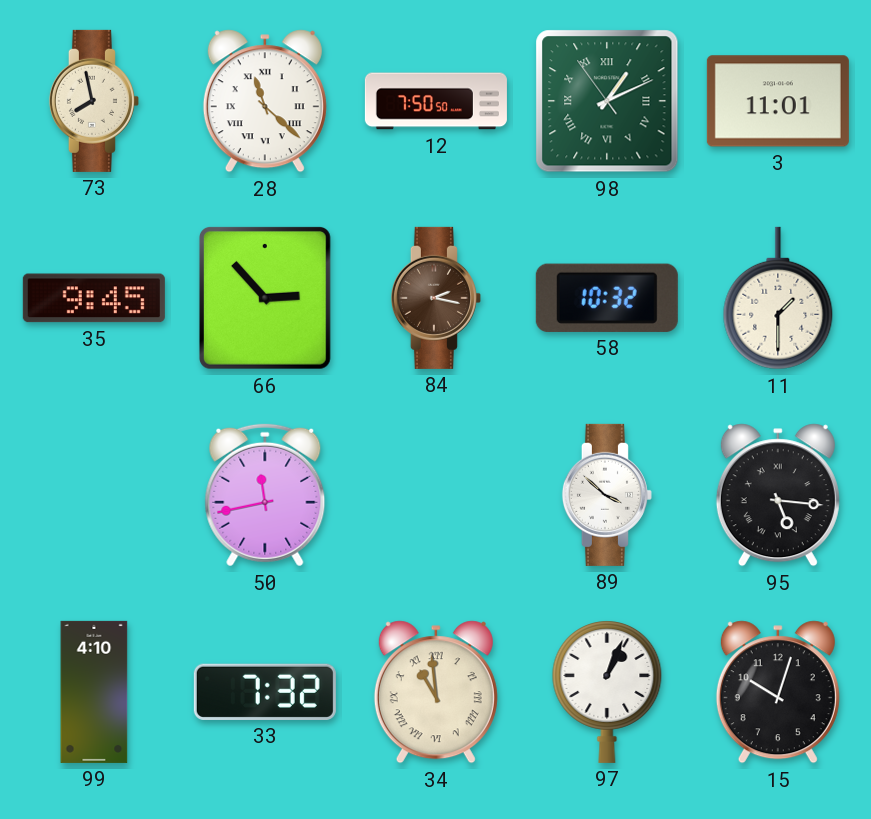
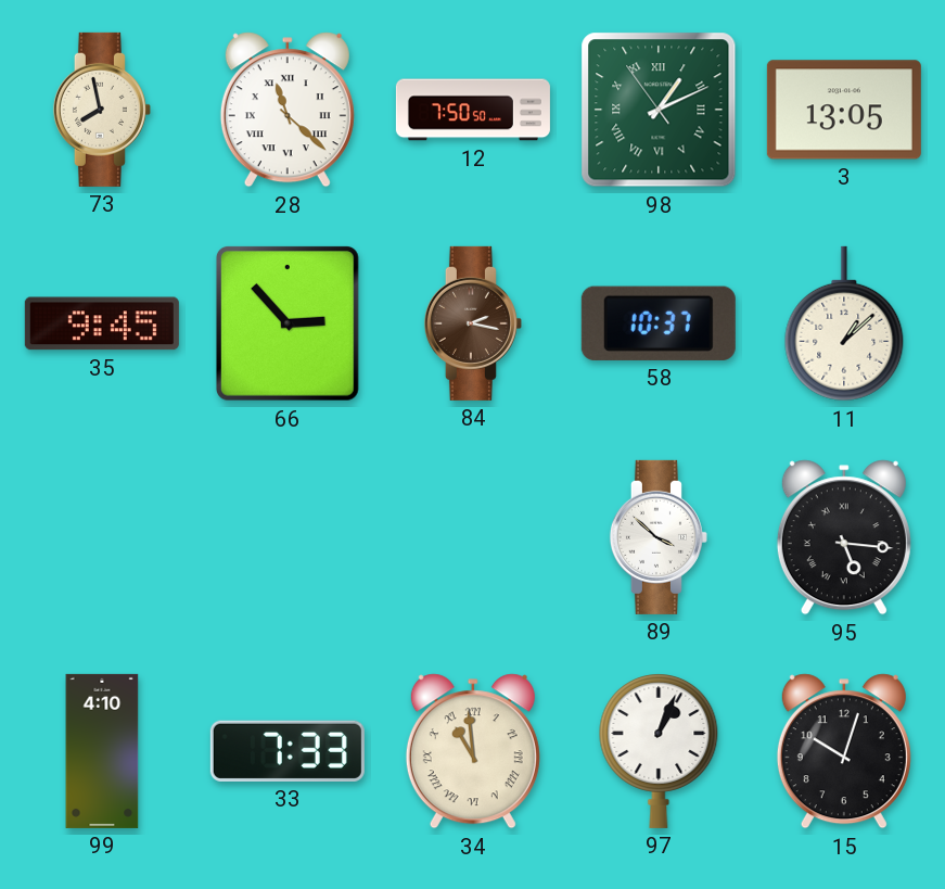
3: 11:01 -> 13:05
58: 10:32 -> 10:37
11: 1:30 -> 1:08
50: 11:43 -> none
33: 7:32 -> 7:33
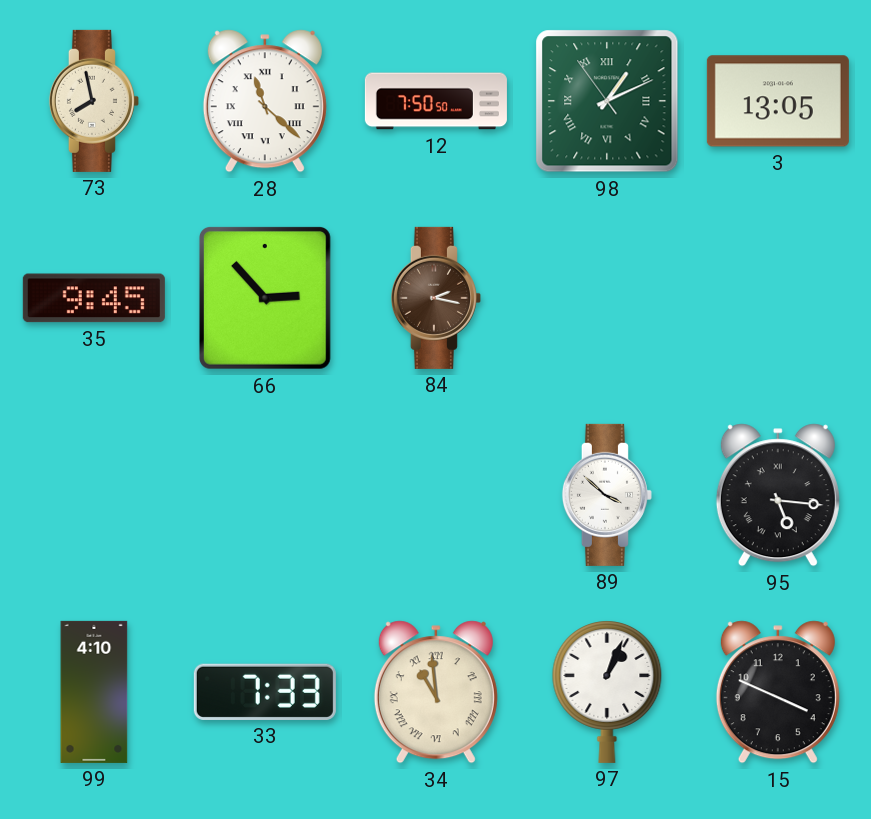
58: 10:37 -> none
11: 1:08 -> none
15: 10:03 -> 3:49
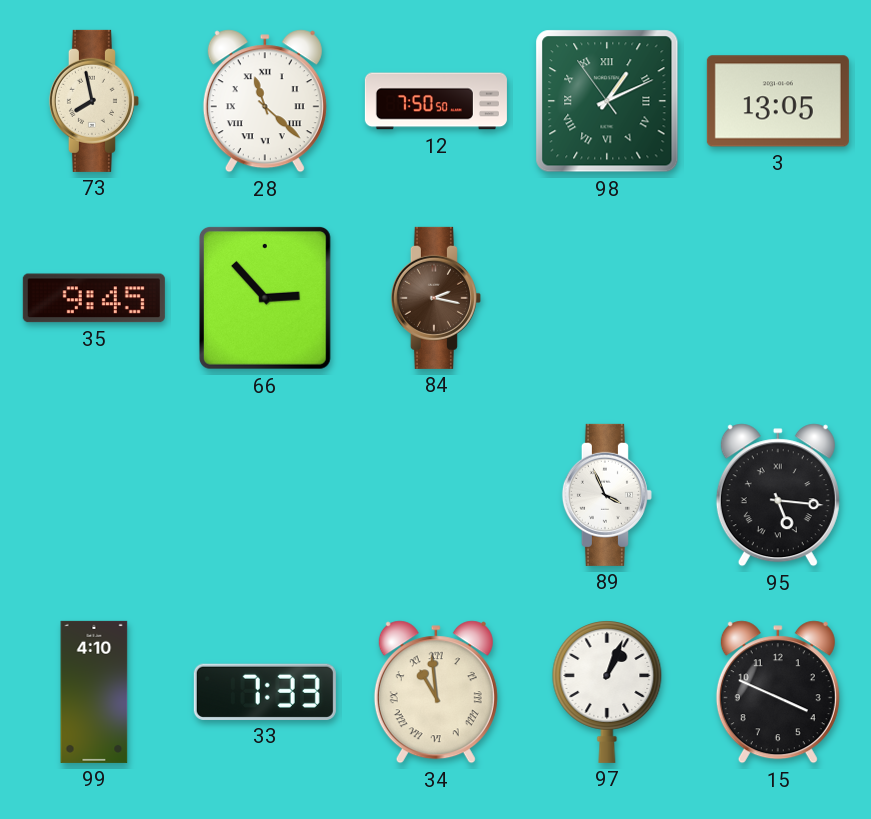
89: 3:52 -> 3:56
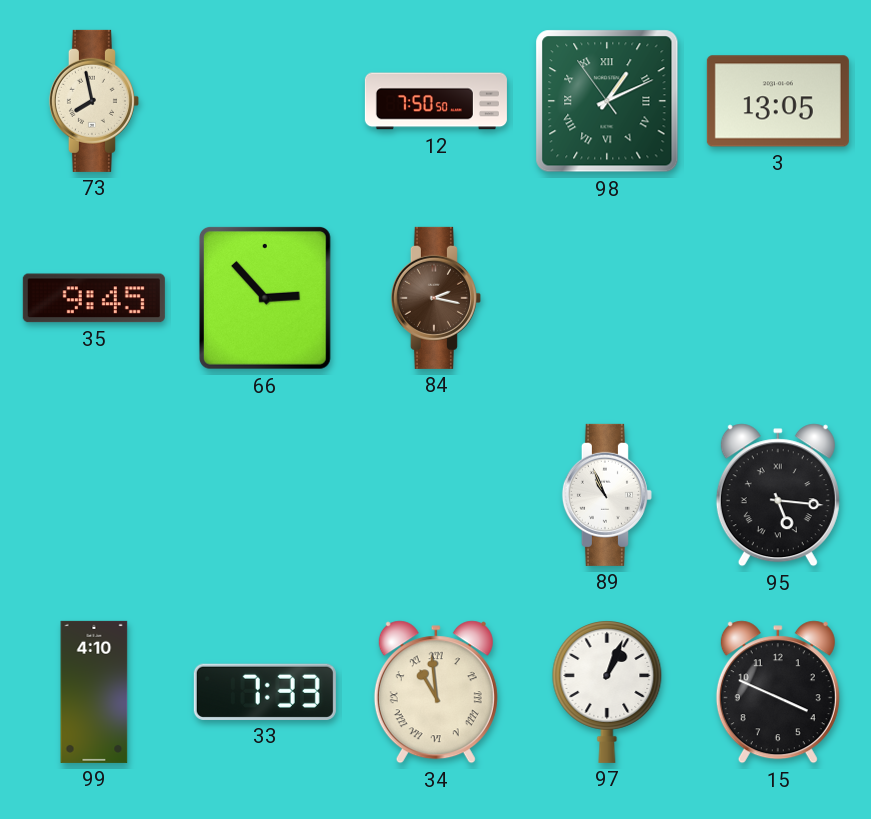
28: 11:22 -> none
89: 3:56 -> 10:56
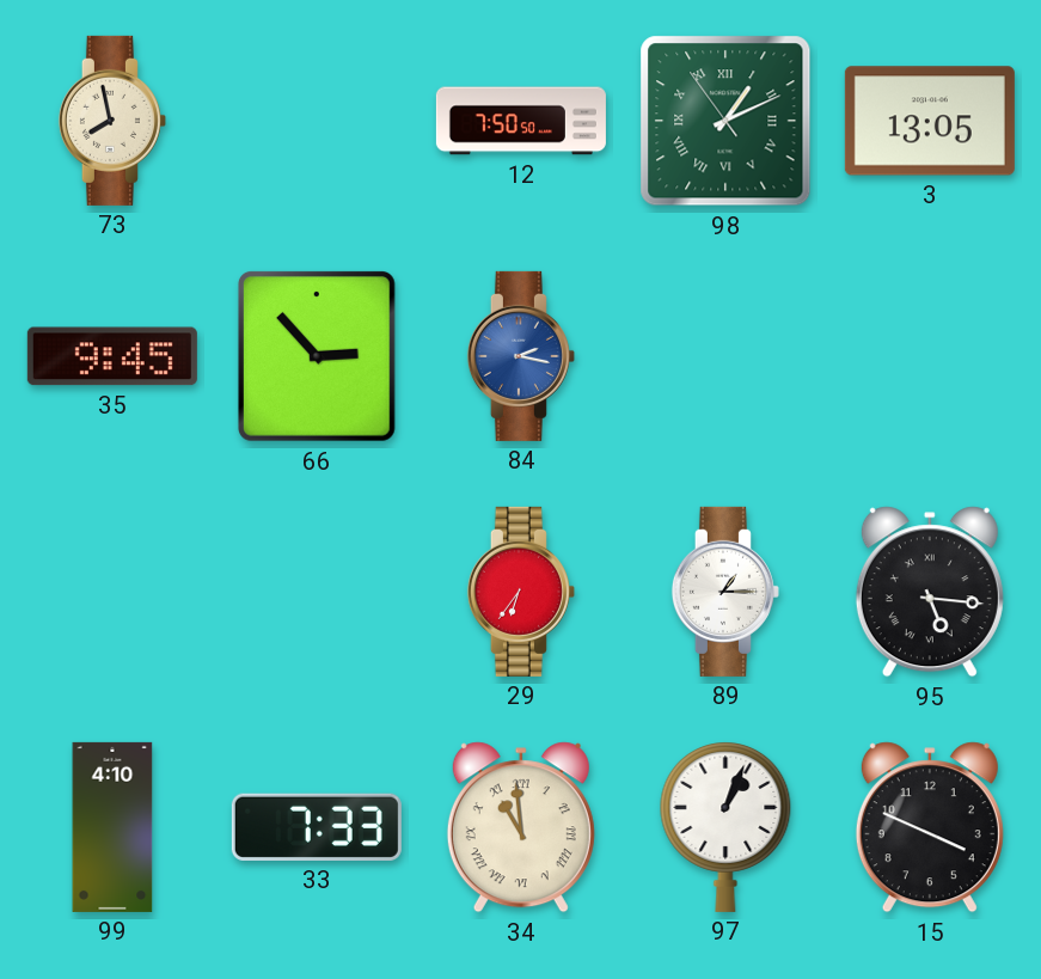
84 dial: brown -> blue
29: none -> 6:36
89: 10:56 -> 1:15
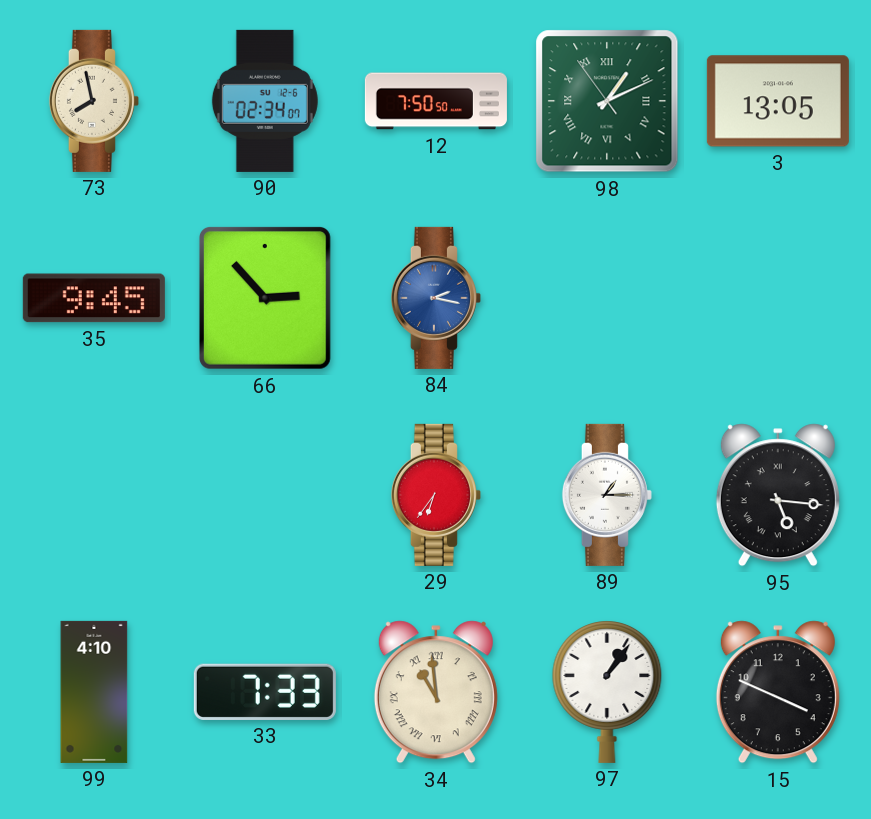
90: none -> 02:34
97: 1:04 -> 1:06
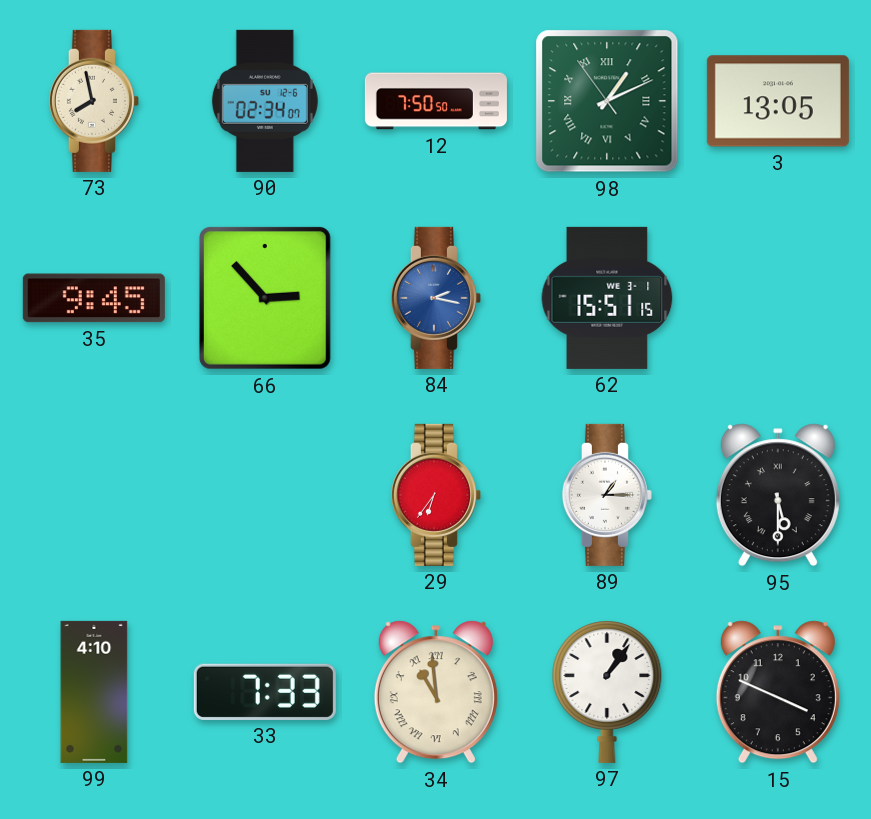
62: none -> 15:51
95: 5:16 -> 5:30
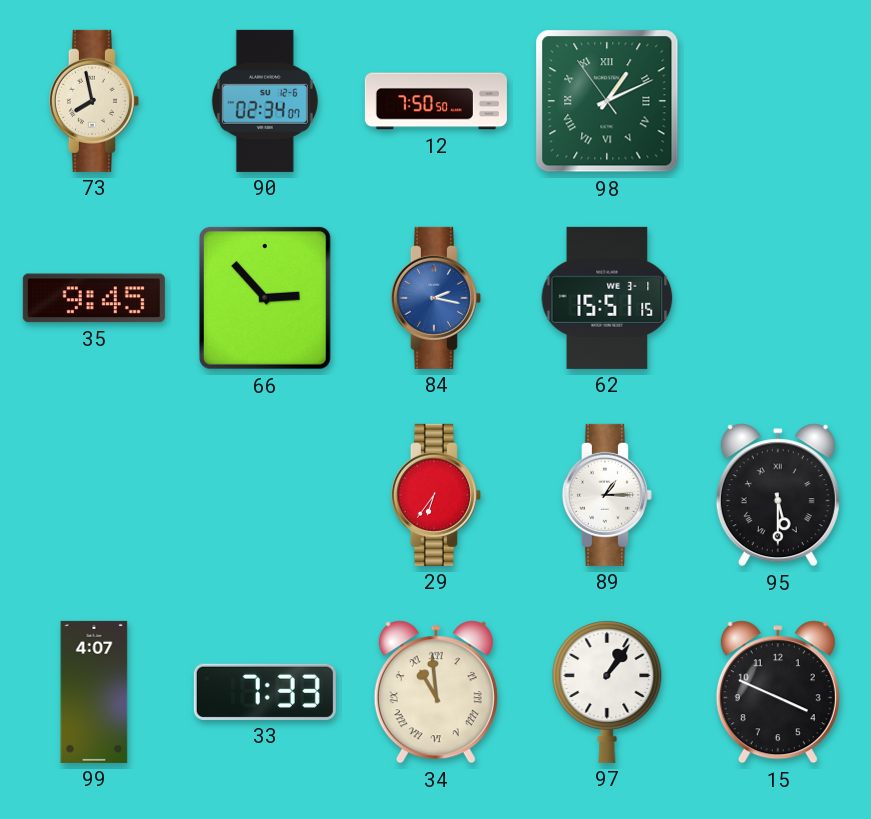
3: 13:05 -> none
99: 4:10 -> 4:07
